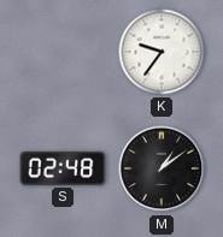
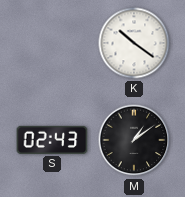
K: 9:36 -> 10:21
S: 02:48 -> 02:43
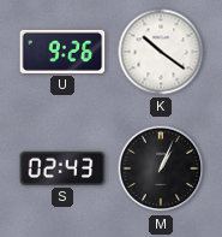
U: none -> 9:26
M: 1:09 -> 1:04
